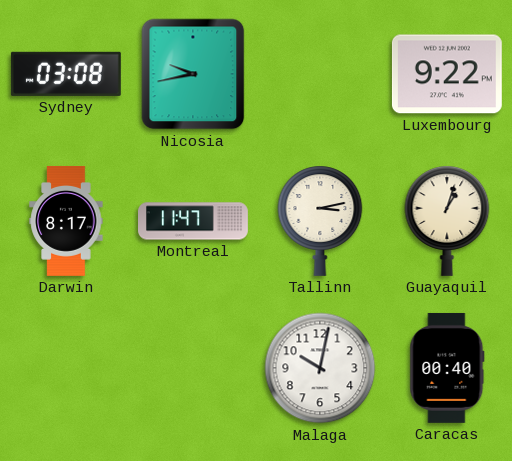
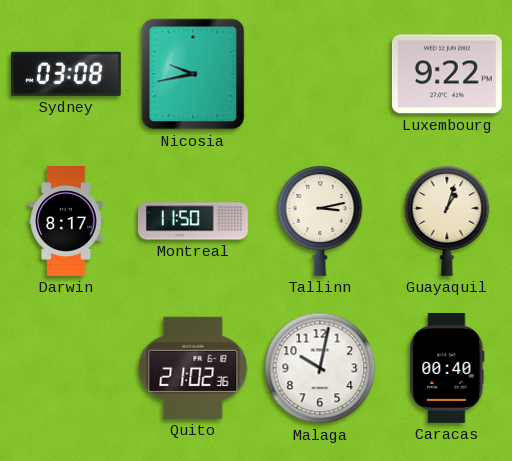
Montreal: 11:47 -> 11:50
Quito: none -> 21:02
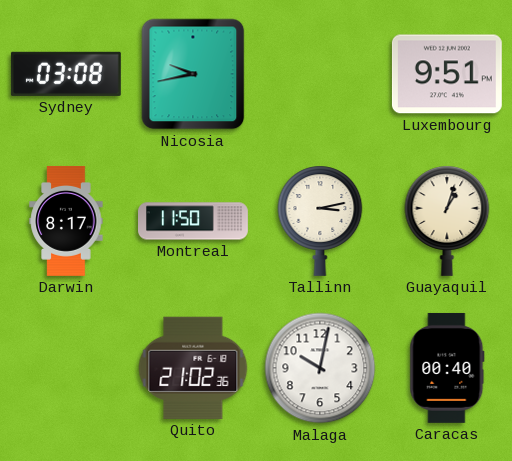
Luxembourg: 9:22 -> 9:51
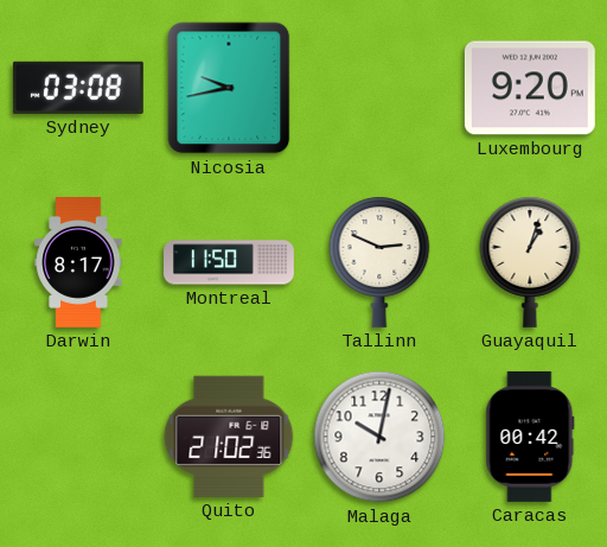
Luxembourg: 9:51 -> 9:20
Tallinn: 3:13 -> 2:49
Caracas: 00:40 -> 00:42
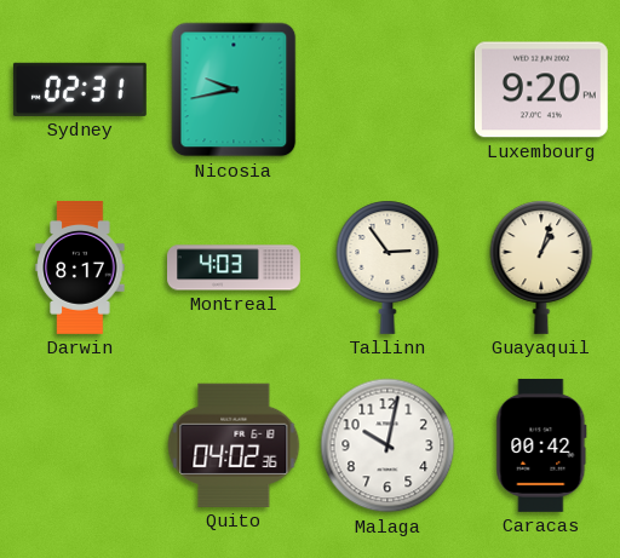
Sydney: 03:08 -> 02:31
Montreal: 11:50 -> 4:03
Tallinn: 2:49 -> 2:54
Quito: 21:02 -> 04:02
